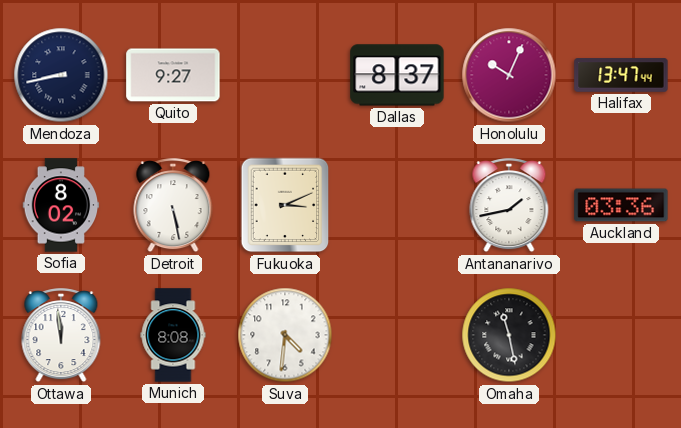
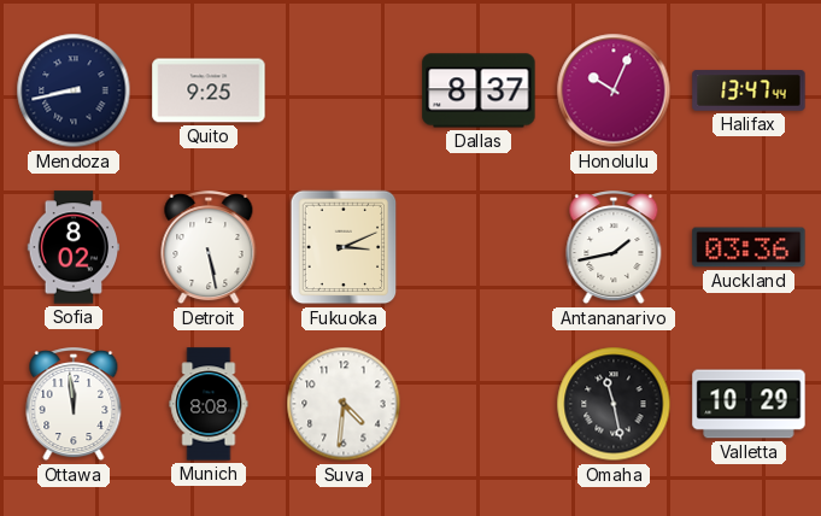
Quito: 9:27 -> 9:25
Valletta: none -> 10:29
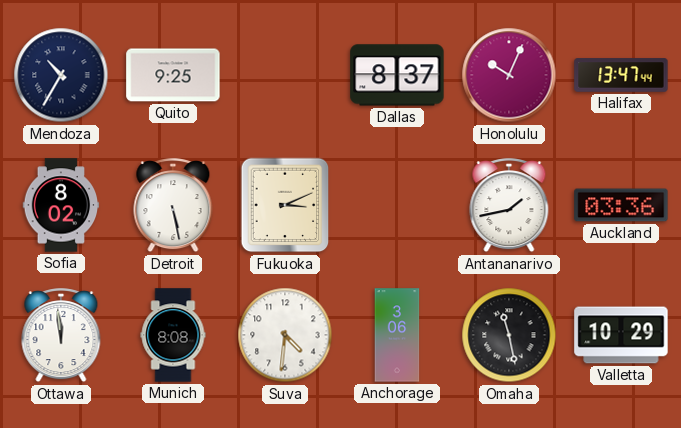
Mendoza: 8:43 -> 10:35
Anchorage: none -> 3:06
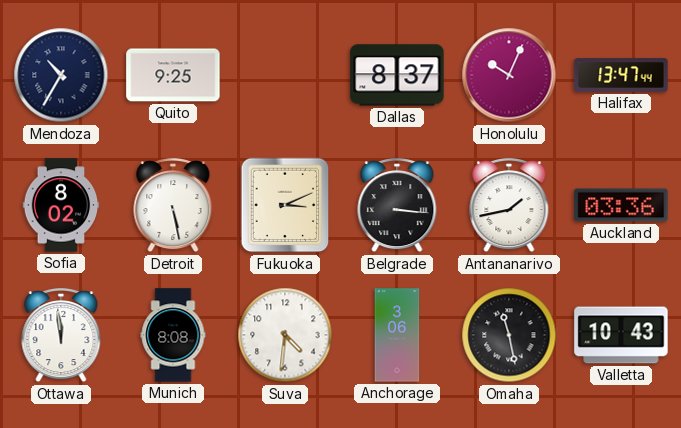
Belgrade: none -> 3:16
Valletta: 10:29 -> 10:43
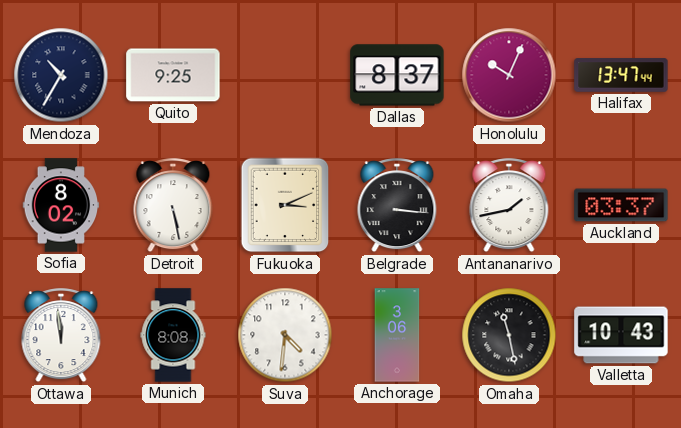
Auckland: 03:36 -> 03:37
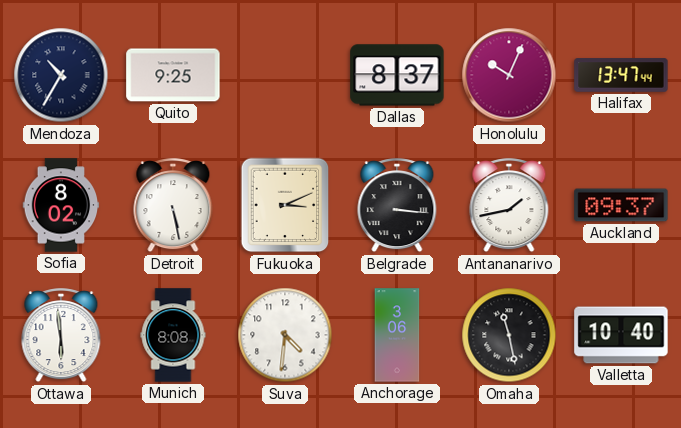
Auckland: 03:37 -> 09:37
Ottawa: 11:59 -> 5:59
Valletta: 10:43 -> 10:40
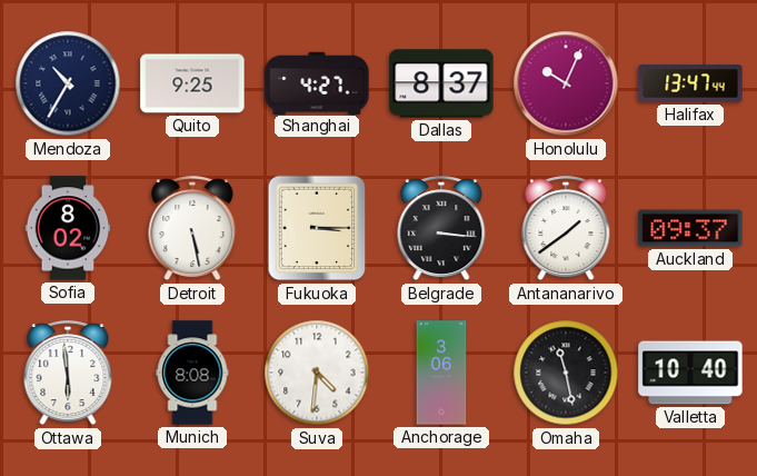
Shanghai: none -> 4:27
Fukuoka: 3:11 -> 3:15
Antananarivo: 1:43 -> 1:39
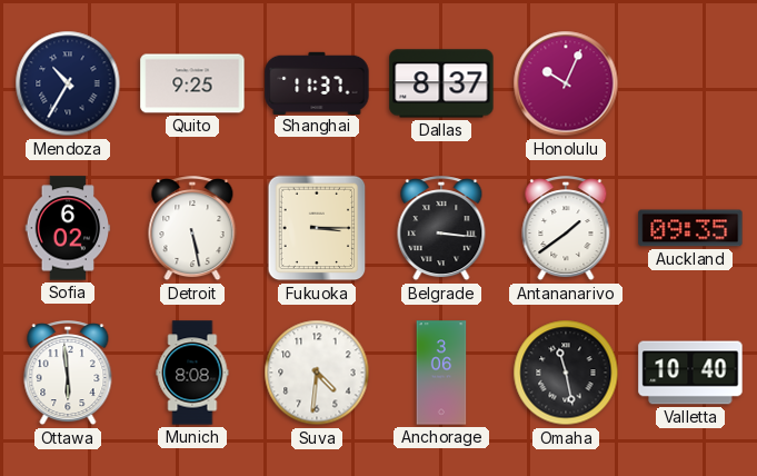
Shanghai: 4:27 -> 11:37
Halifax: 13:47 -> none
Sofia: 8:02 -> 6:02
Auckland: 09:37 -> 09:35
